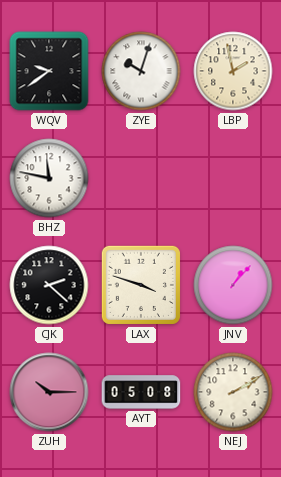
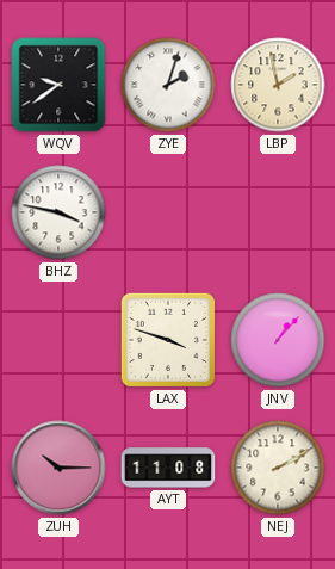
ZYE: 10:03 -> 2:03
BHZ: 11:47 -> 3:47
CJK: 2:22 -> none
AYT: 05:08 -> 11:08
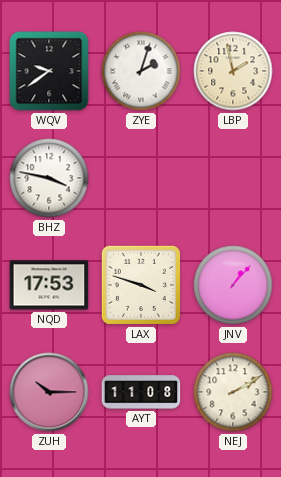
NQD: none -> 17:53
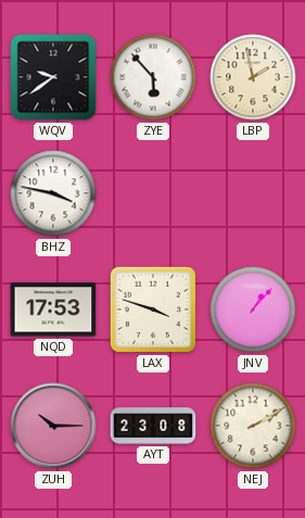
ZYE: 2:03 -> 5:53
AYT: 11:08 -> 23:08
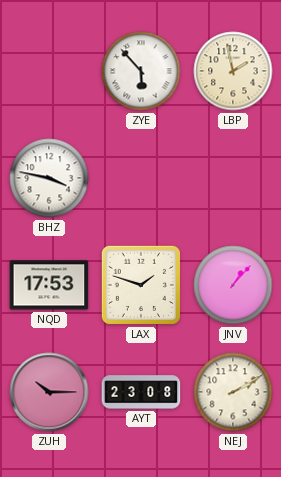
WQV: 9:39 -> none
LAX: 3:48 -> 1:48
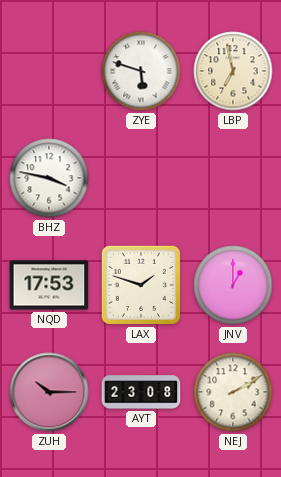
ZYE: 5:53 -> 5:48
LBP: 1:58 -> 6:58
JNV: 1:07 -> 1:00
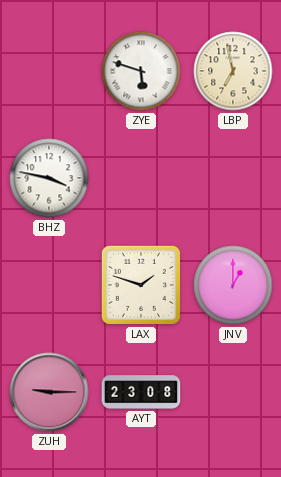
NQD: 17:53 -> none
ZUH: 10:15 -> 9:15
NEJ: 2:10 -> none
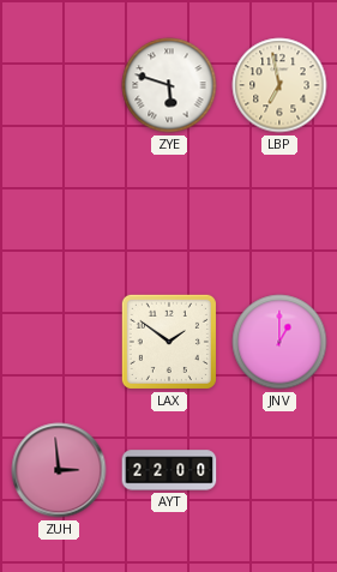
BHZ: 3:47 -> none
LAX: 1:48 -> 1:51
ZUH: 9:15 -> 2:59
AYT: 23:08 -> 22:00
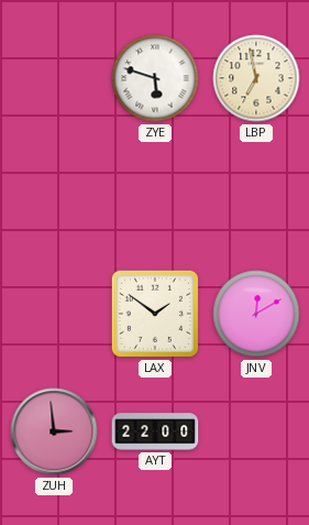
JNV: 1:00 -> 12:10
